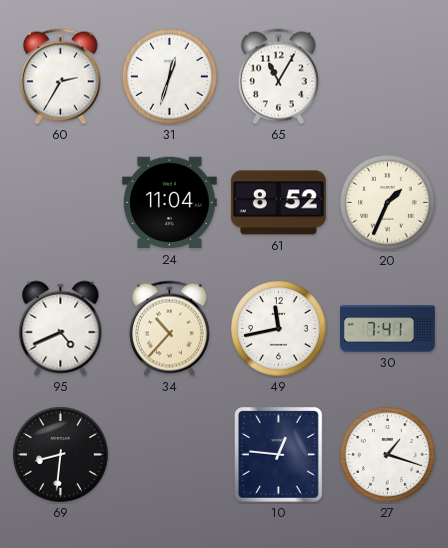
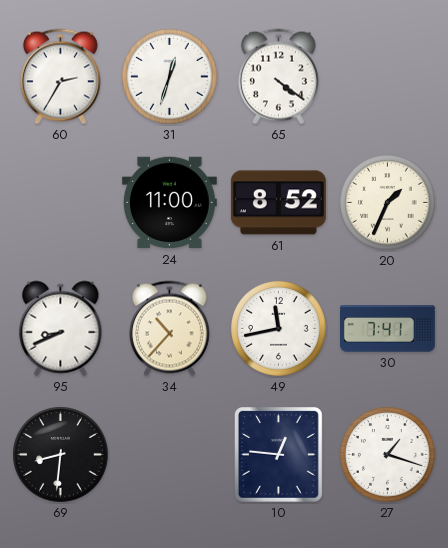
65: 11:05 -> 4:21
24: 11:04 -> 11:00
95: 4:41 -> 8:41
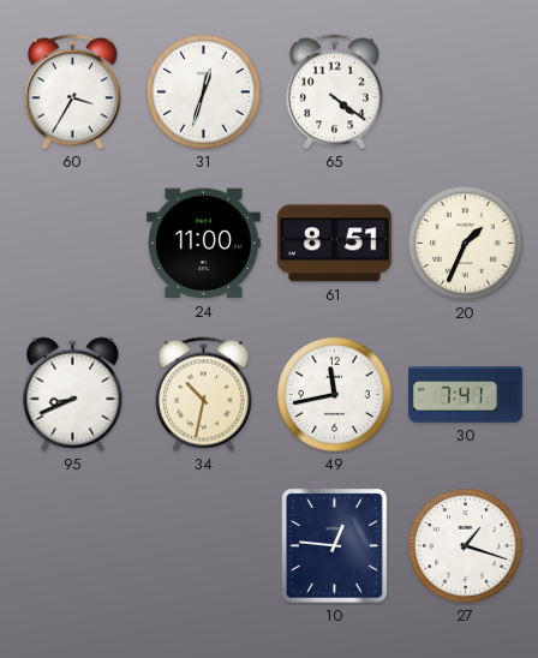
60: 2:35 -> 3:35
61: 8:52 -> 8:51
34: 10:37 -> 10:32
69: 8:31 -> none
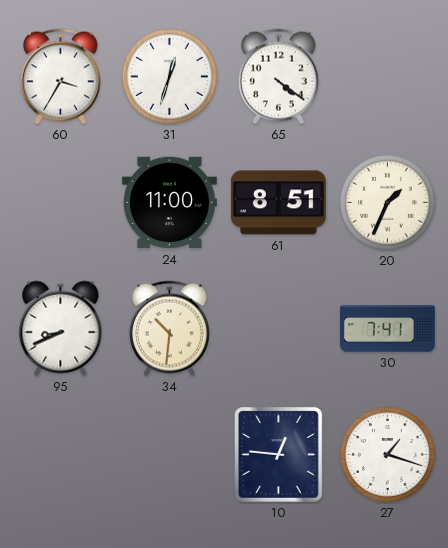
34: 10:32 -> 10:31
49: 11:43 -> none
